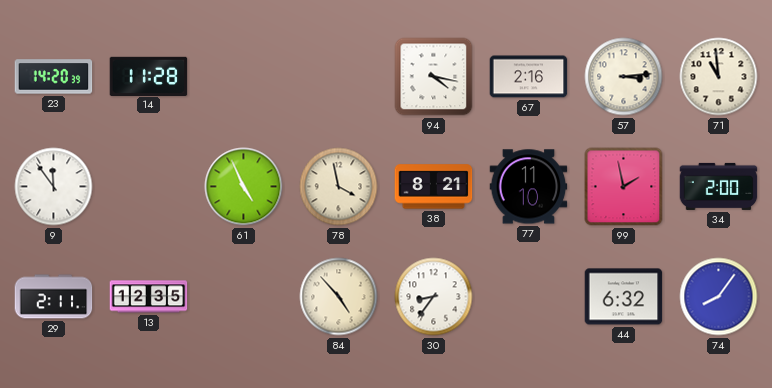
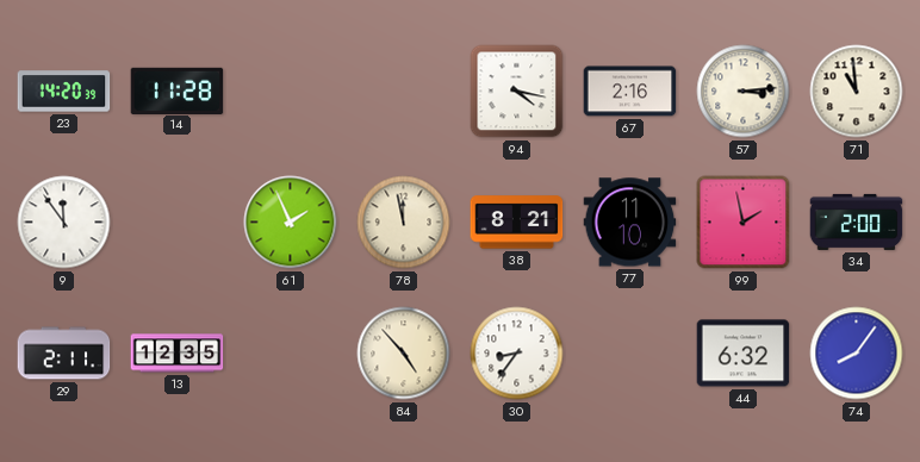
61: 4:56 -> 1:56
78: 3:58 -> 11:58
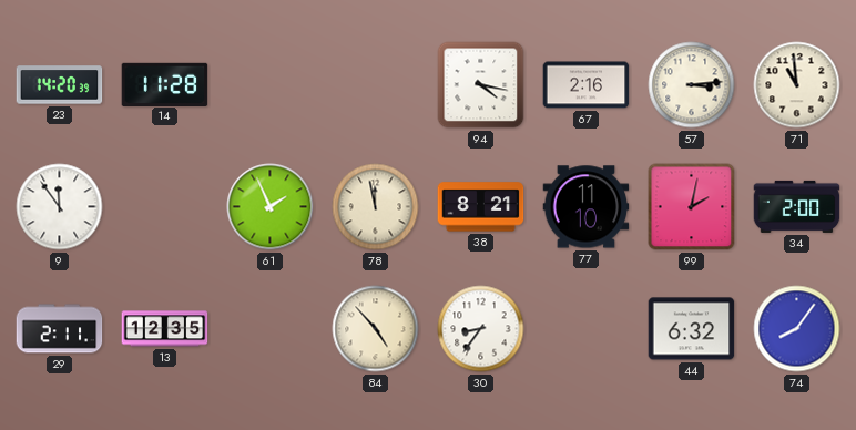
99: 1:58 -> 2:02
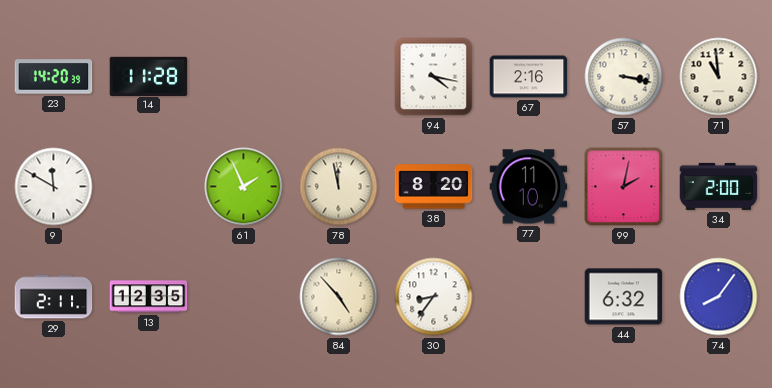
57: 3:14 -> 3:17
9: 11:54 -> 11:50
38: 8:21 -> 8:20
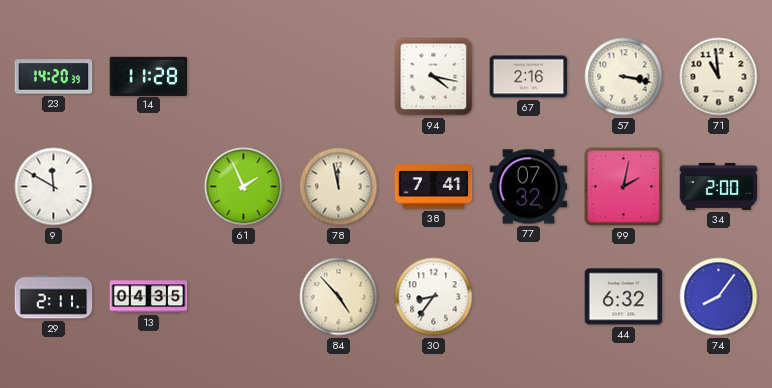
38: 8:20 -> 7:41
77: 11:10 -> 07:32
13: 12:35 -> 04:35
